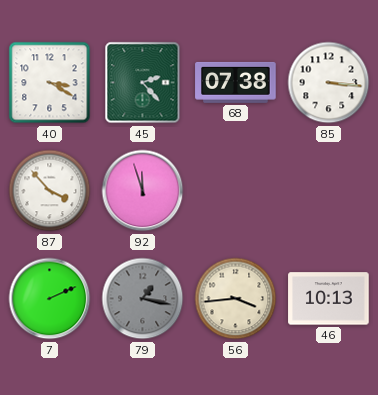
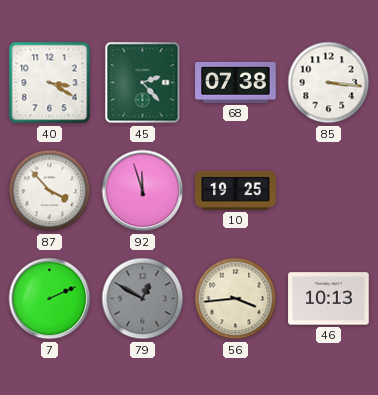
10: none -> 19:25
79: 1:17 -> 12:50
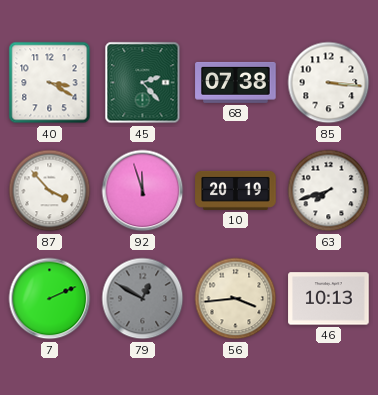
10: 19:25 -> 20:19
63: none -> 7:42
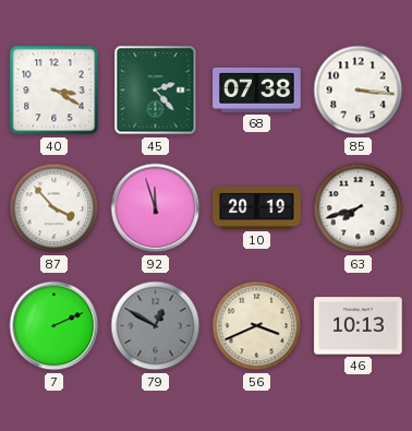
56: 3:44 -> 3:41
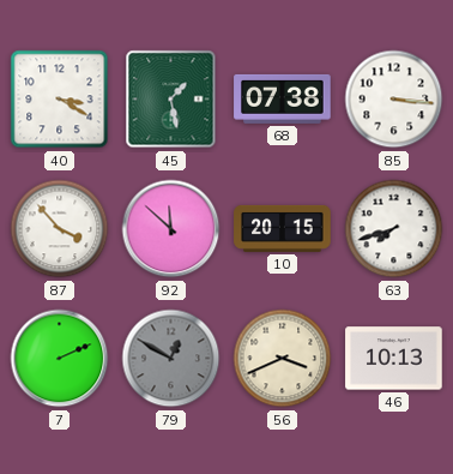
45: 2:23 -> 1:28
92: 11:57 -> 11:52
10: 20:19 -> 20:15
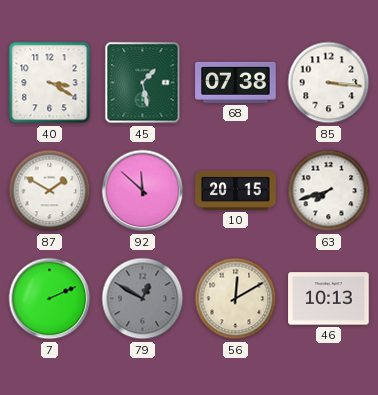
87: 3:53 -> 1:50
56: 3:41 -> 12:10
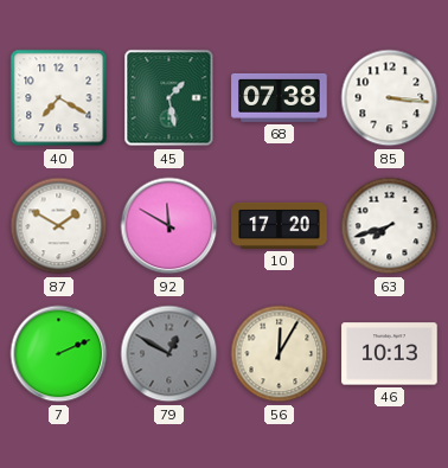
40: 3:20 -> 7:20
92: 11:52 -> 11:50
10: 20:15 -> 17:20
56: 12:10 -> 12:05
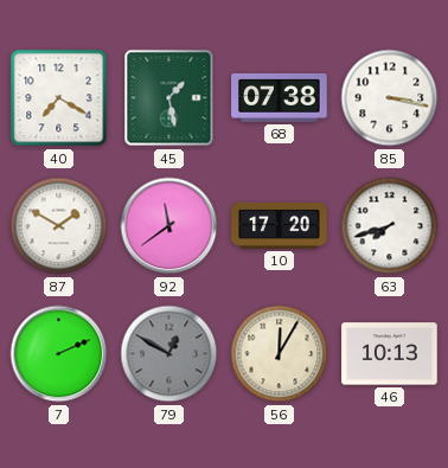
85: 3:16 -> 3:17
92: 11:50 -> 11:39
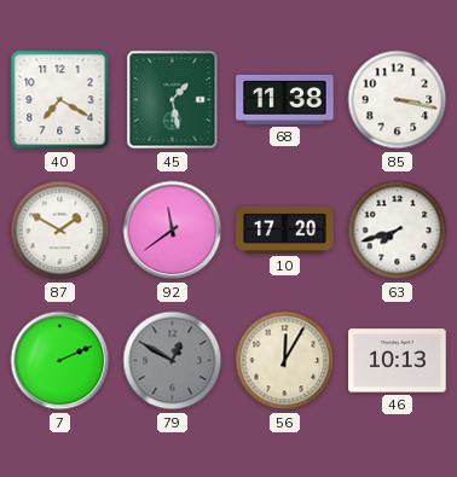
68: 07:38 -> 11:38
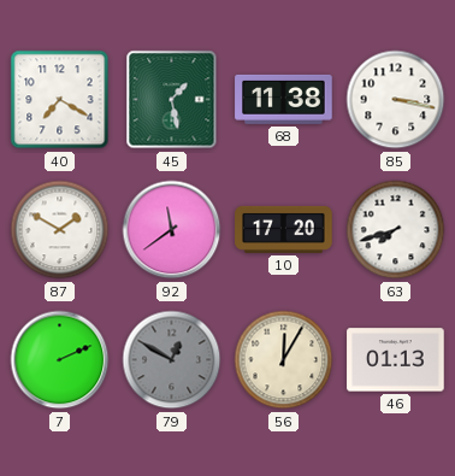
46: 10:13 -> 01:13
